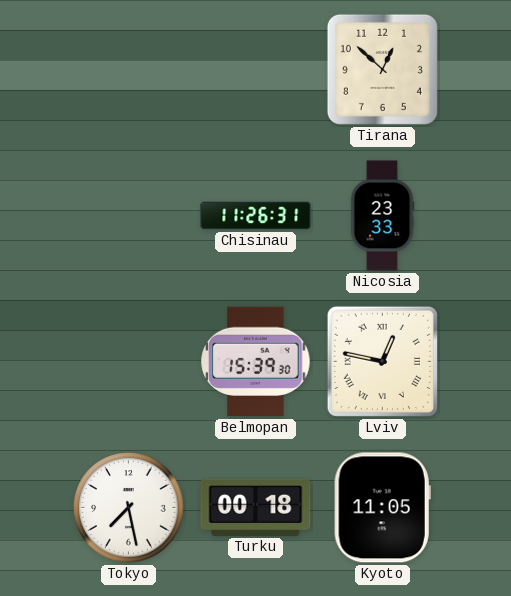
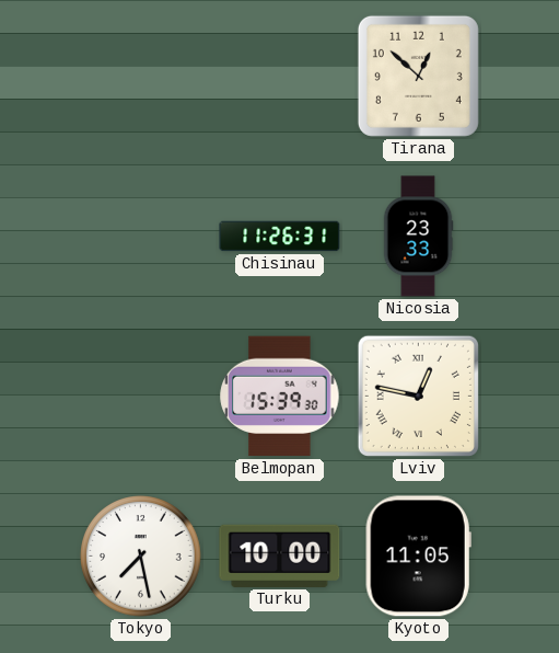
Turku: 00:18 -> 10:00
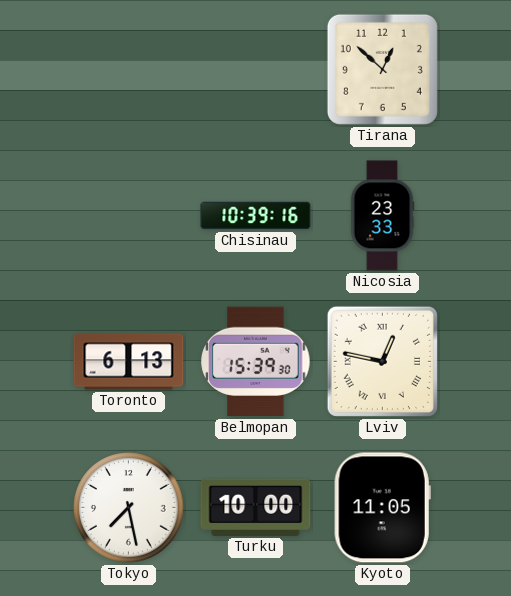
Chisinau: 11:26 -> 10:39
Toronto: none -> 6:13
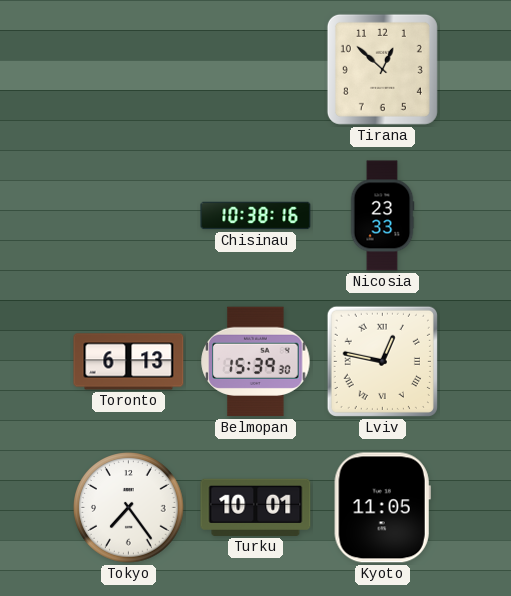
Chisinau: 10:39 -> 10:38
Tokyo: 7:28 -> 7:24
Turku: 10:00 -> 10:01
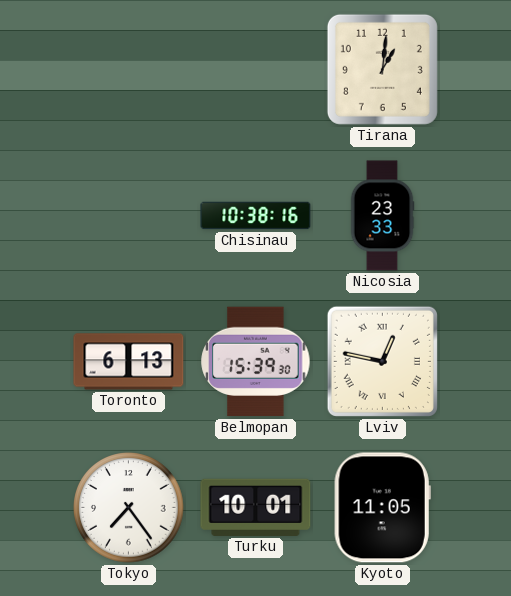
Tirana: 12:52 -> 1:01
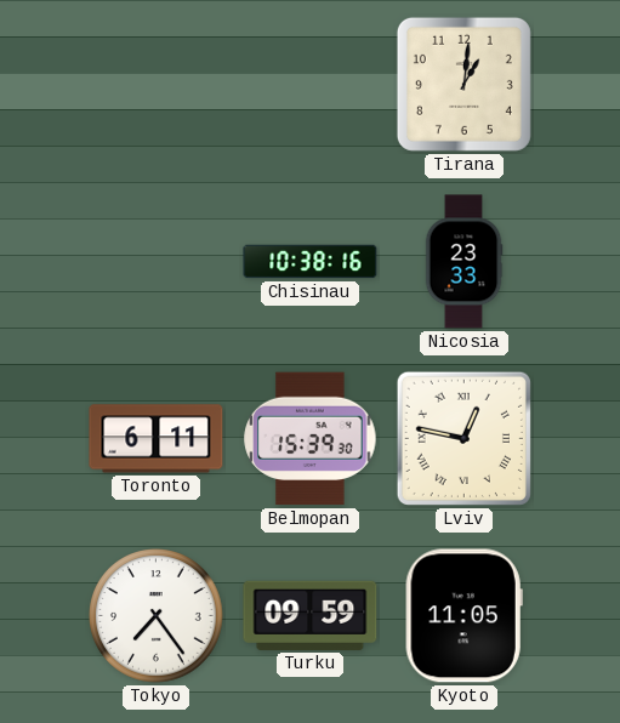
Toronto: 6:13 -> 6:11
Turku: 10:01 -> 09:59
